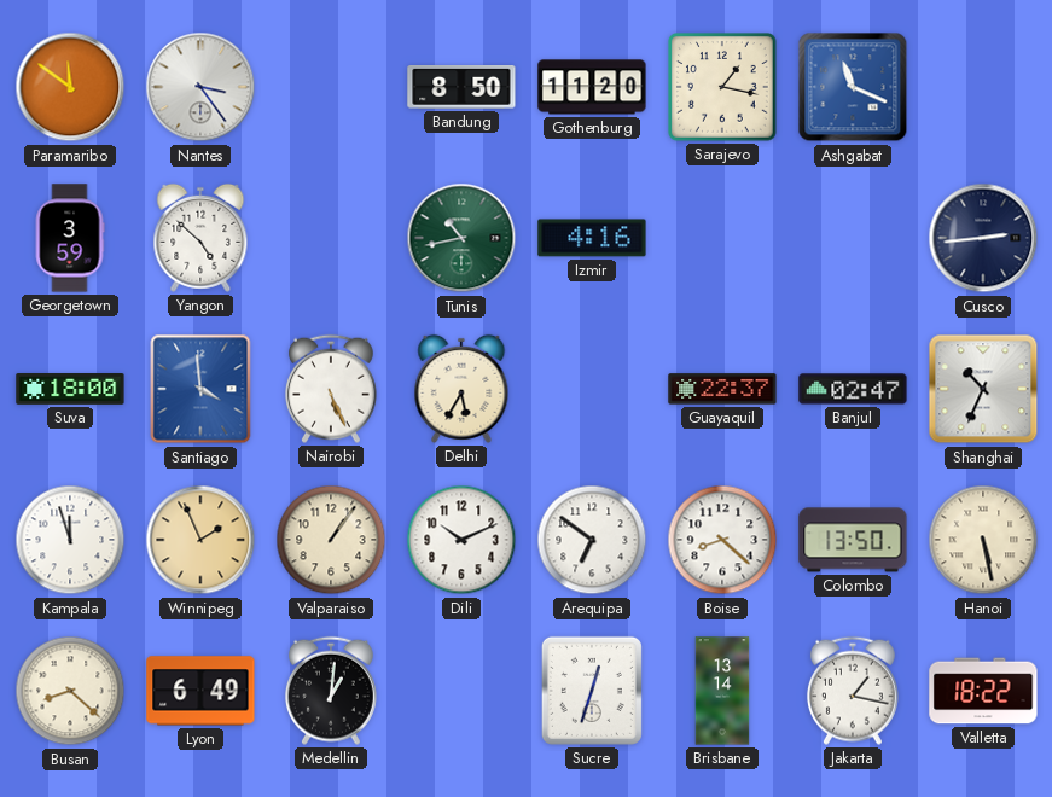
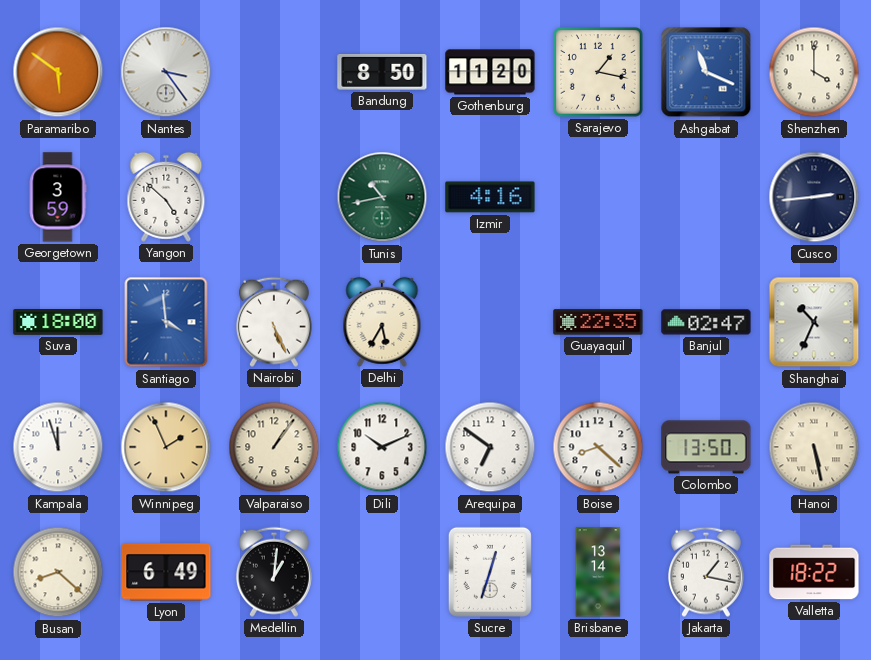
Paramaribo: 11:51 -> 5:51
Shenzhen: none -> 4:00
Guayaquil: 22:37 -> 22:35
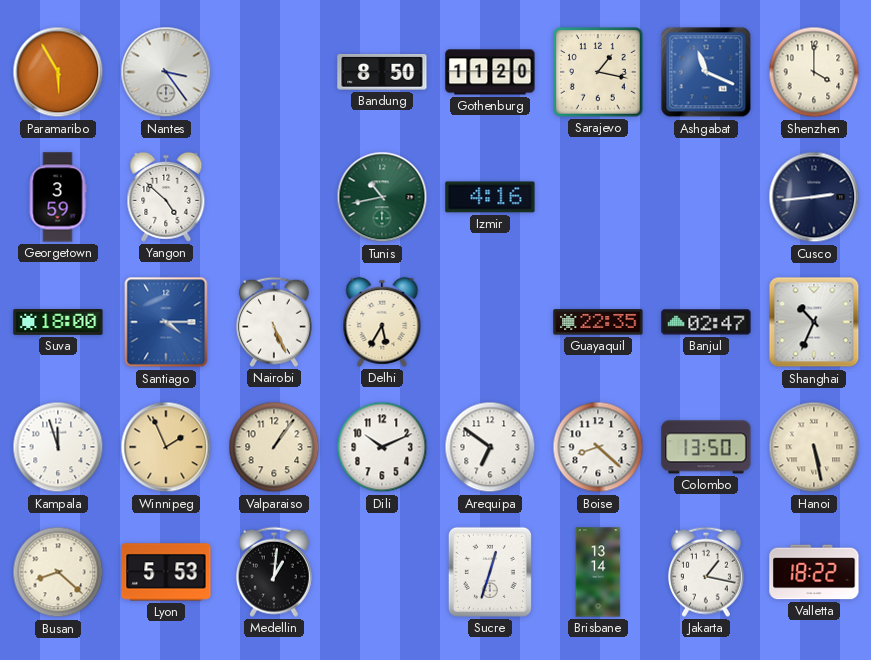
Paramaribo: 5:51 -> 5:55
Santiago: 3:59 -> 4:15
Lyon: 6:49 -> 5:53
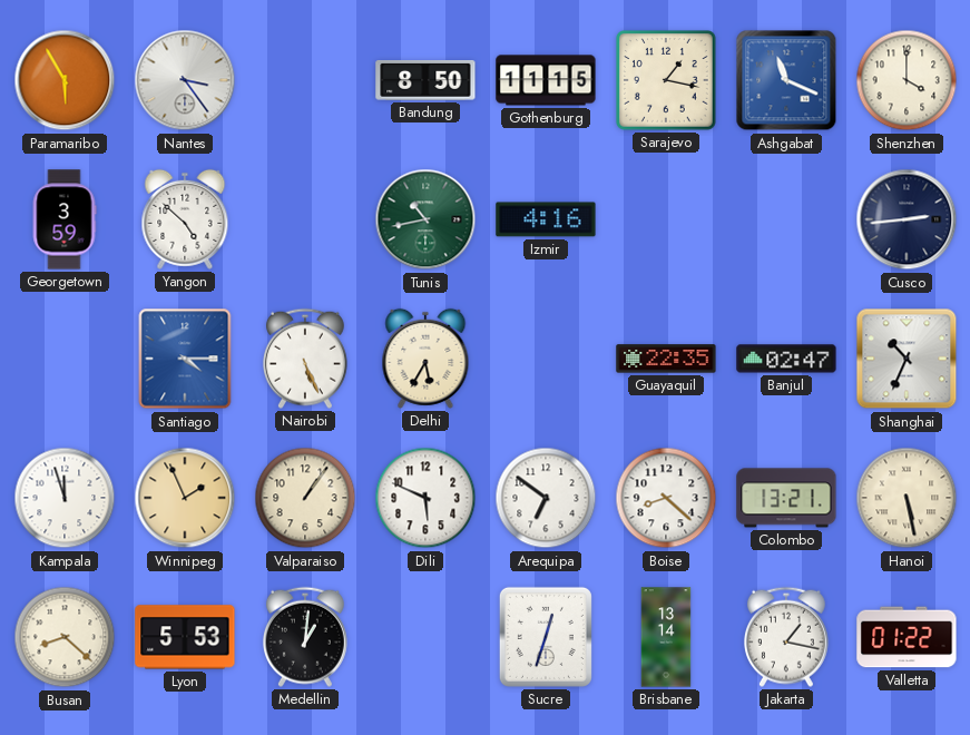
Gothenburg: 11:20 -> 11:15
Suva: 18:00 -> none
Dili: 10:11 -> 5:49
Colombo: 13:50 -> 13:21
Valletta: 18:22 -> 01:22
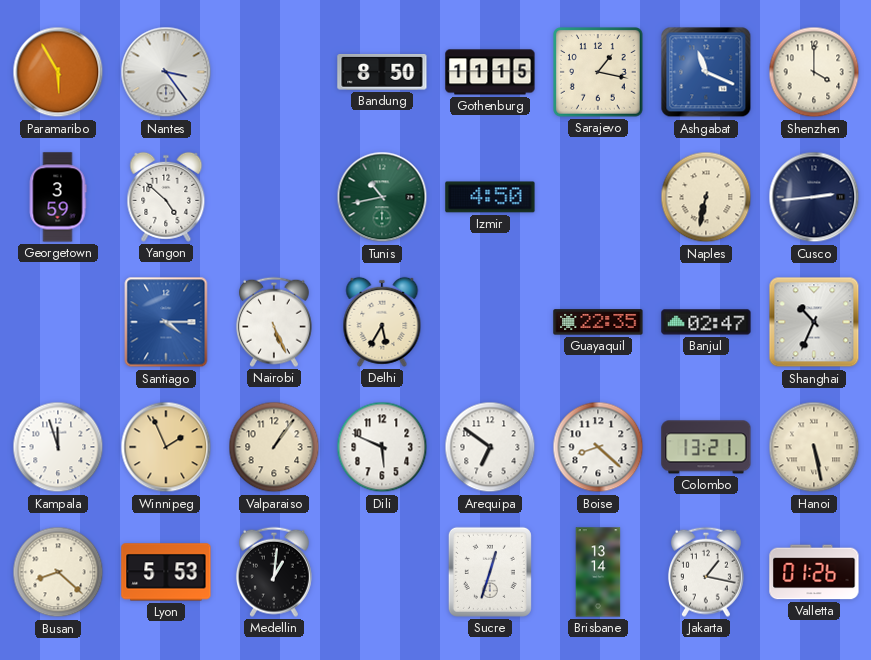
Izmir: 4:16 -> 4:50
Naples: none -> 6:32
Valletta: 01:22 -> 01:26
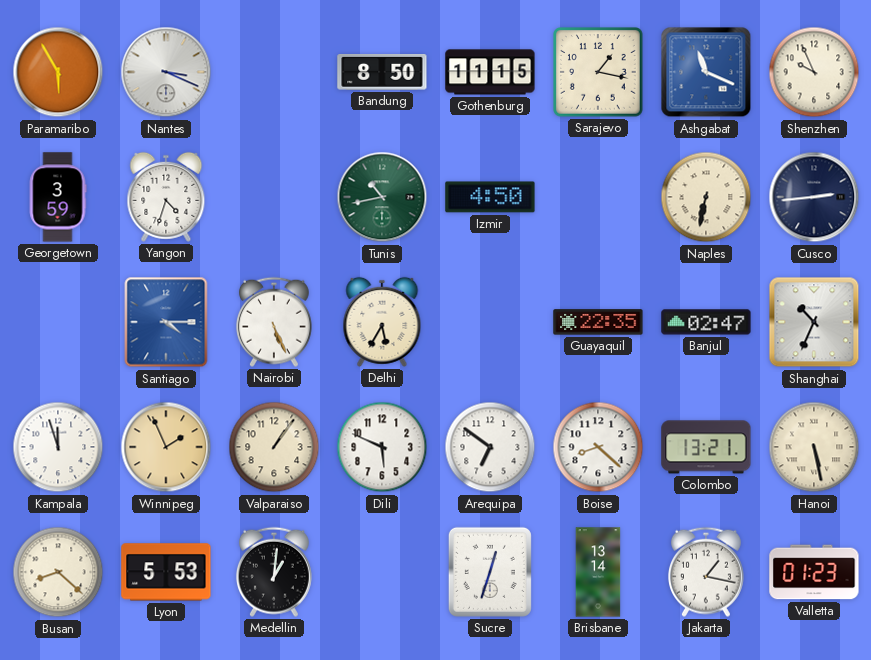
Nantes: 3:24 -> 3:19
Shenzhen: 4:00 -> 9:56
Yangon: 4:52 -> 4:33
Valletta: 01:26 -> 01:23
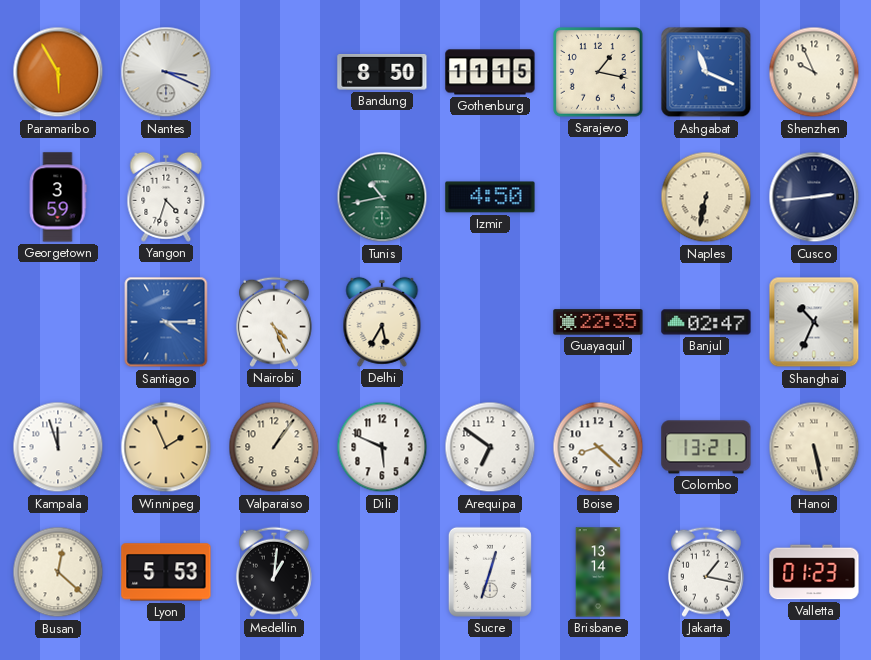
Nairobi: 5:26 -> 4:26
Busan: 8:22 -> 12:22
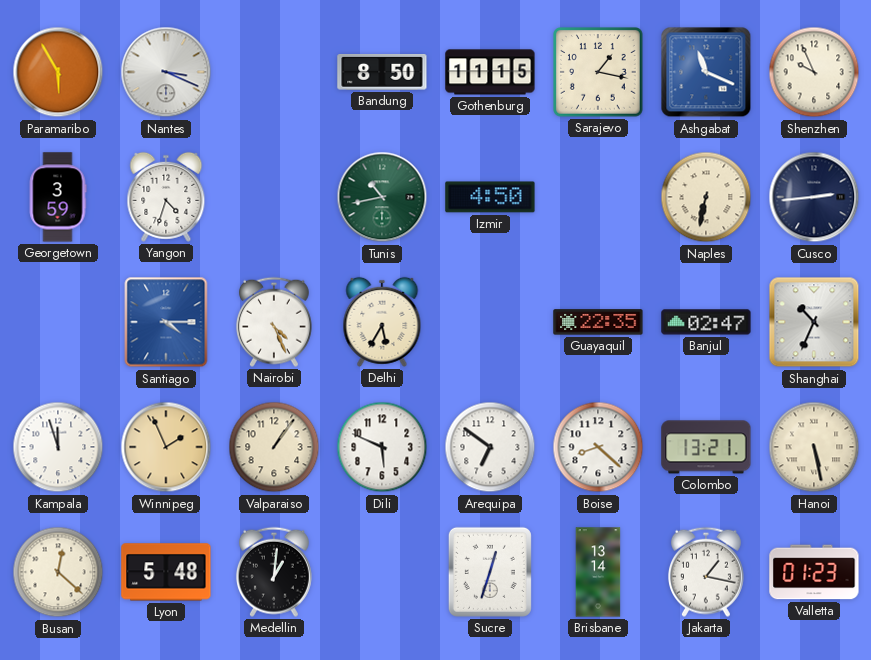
Lyon: 5:53 -> 5:48
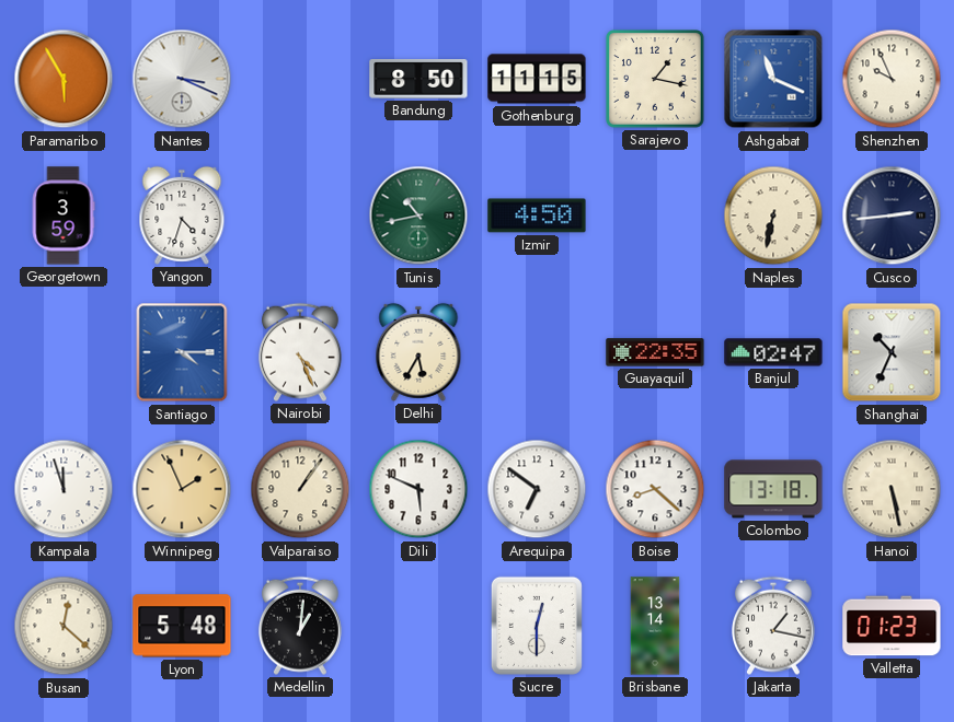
Colombo: 13:21 -> 13:18
Sucre: 12:33 -> 12:30
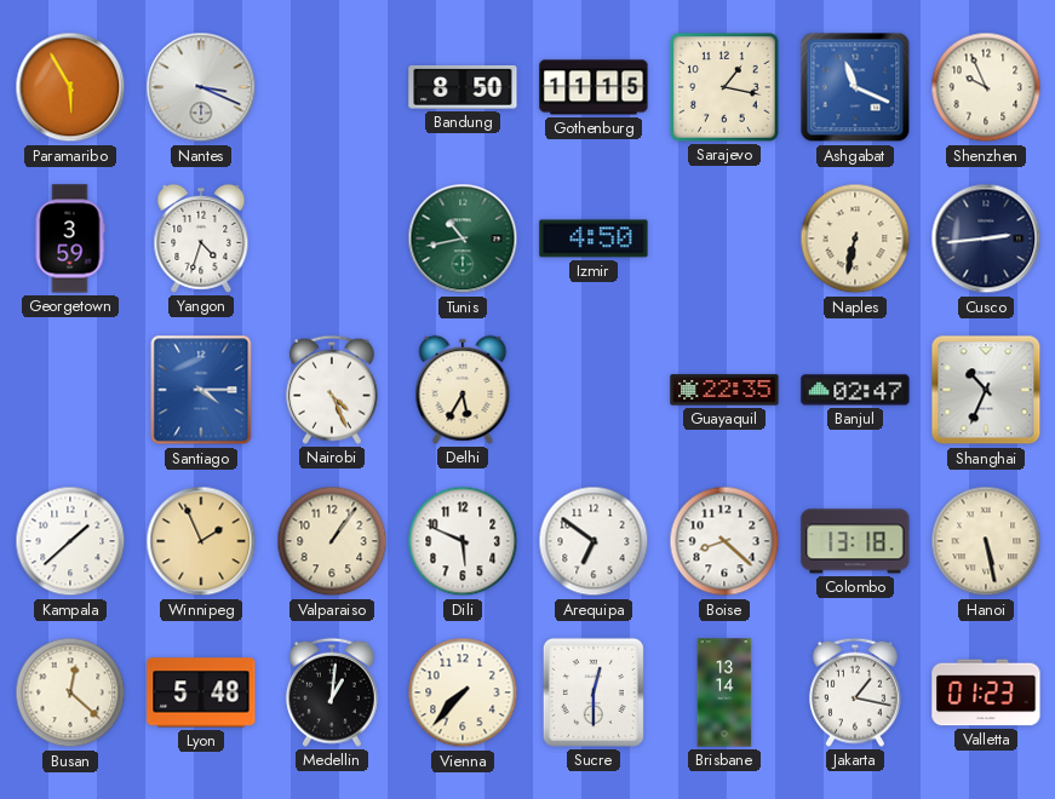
Kampala: 11:57 -> 1:38
Vienna: none -> 7:37
